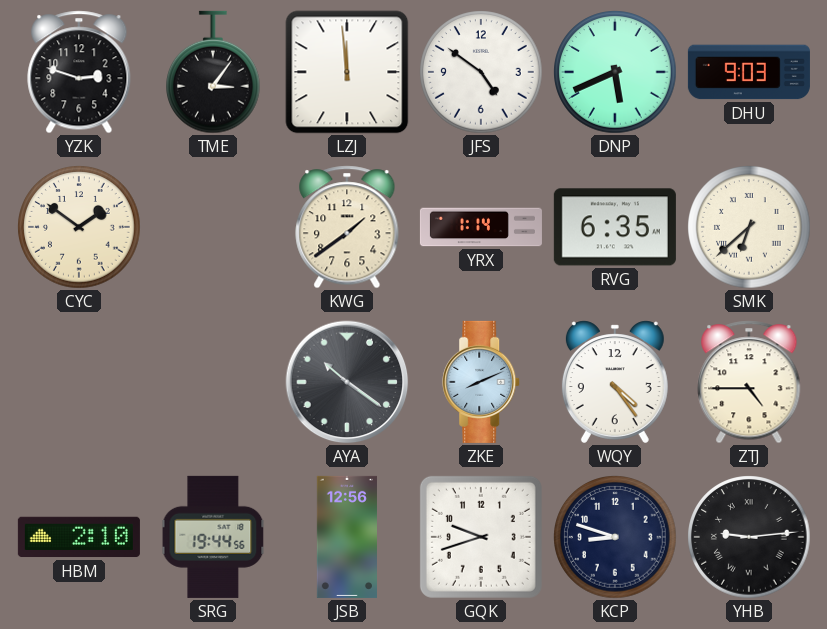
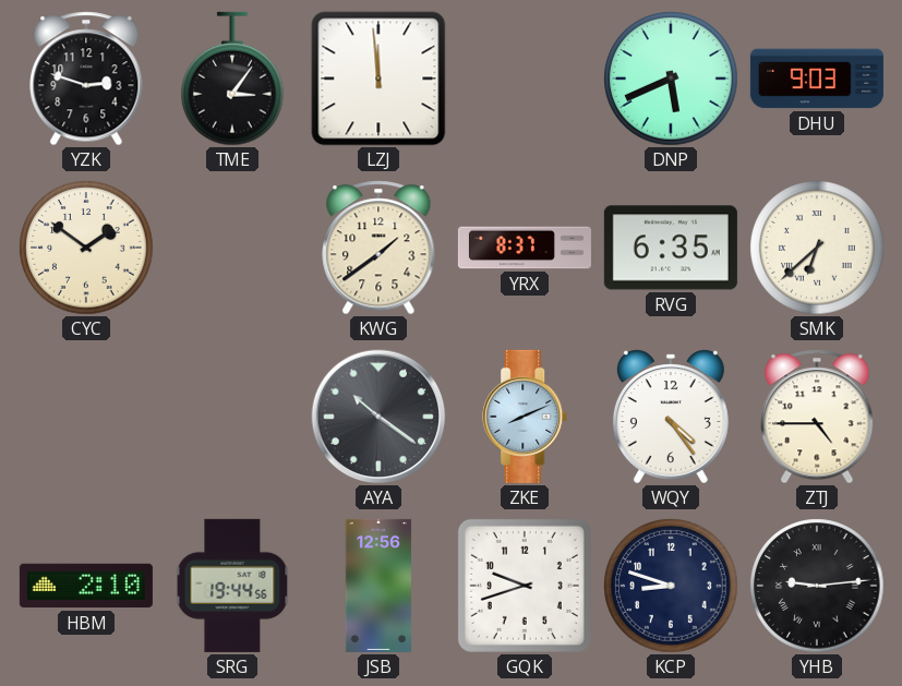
JFS: 4:51 -> none
YRX: 1:14 -> 8:37
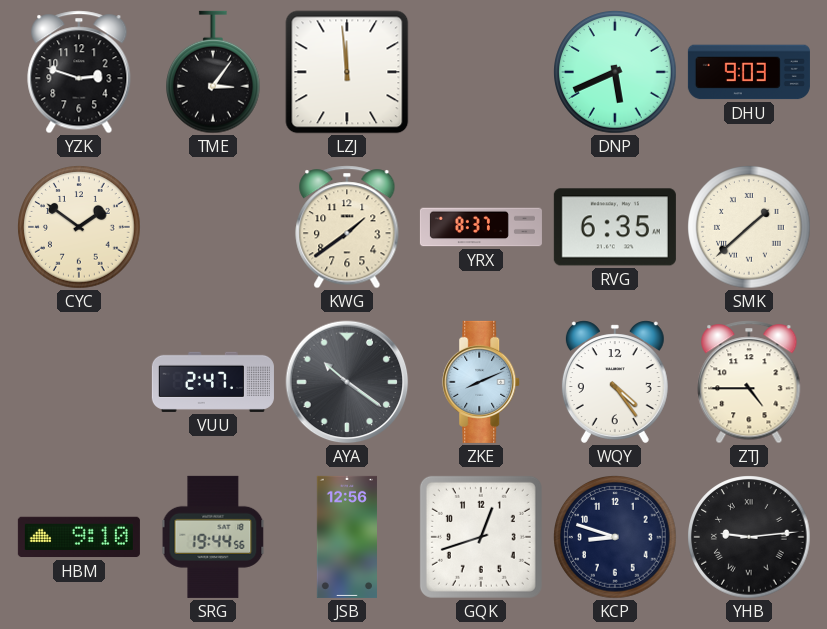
SMK: 6:38 -> 1:38
VUU: none -> 2:47
HBM: 2:10 -> 9:10
GQK: 9:42 -> 12:42
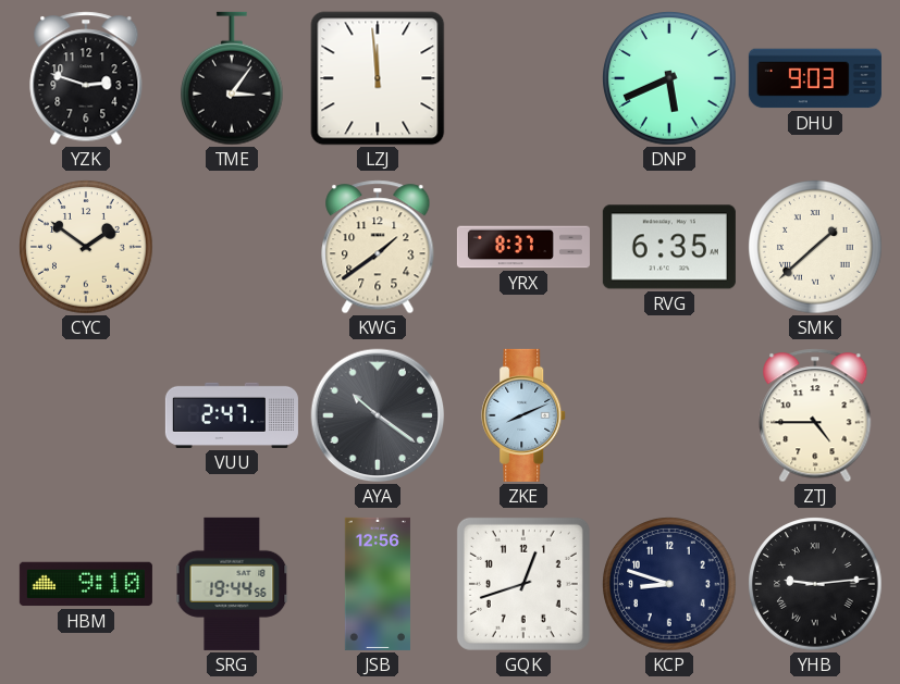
WQY: 4:24 -> none
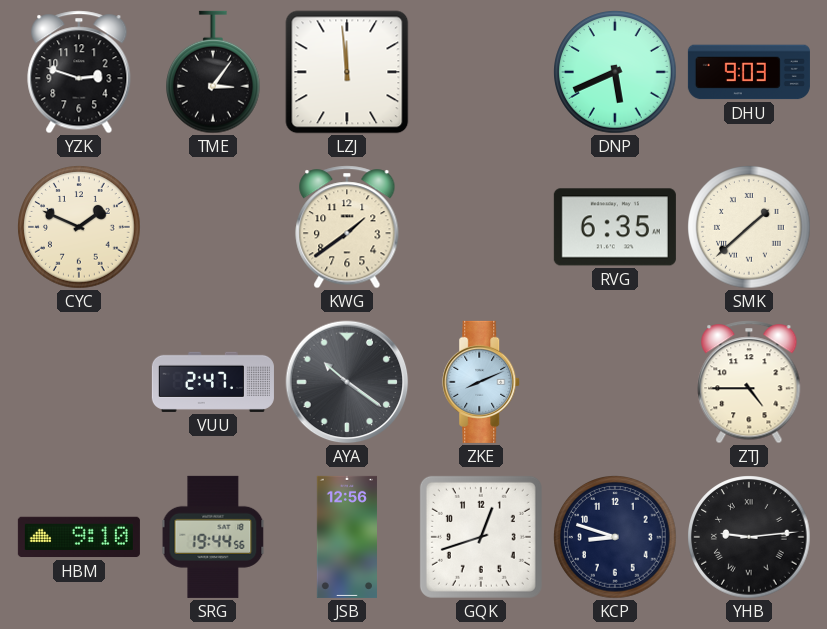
CYC: 1:51 -> 1:49
YRX: 8:37 -> none
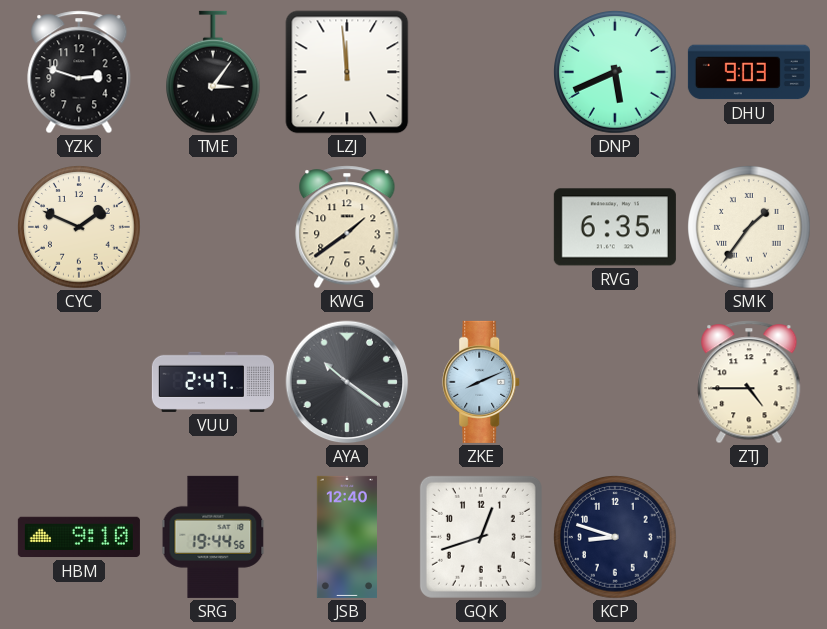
SMK: 1:38 -> 1:36
JSB: 12:56 -> 12:40
YHB: 9:14 -> none
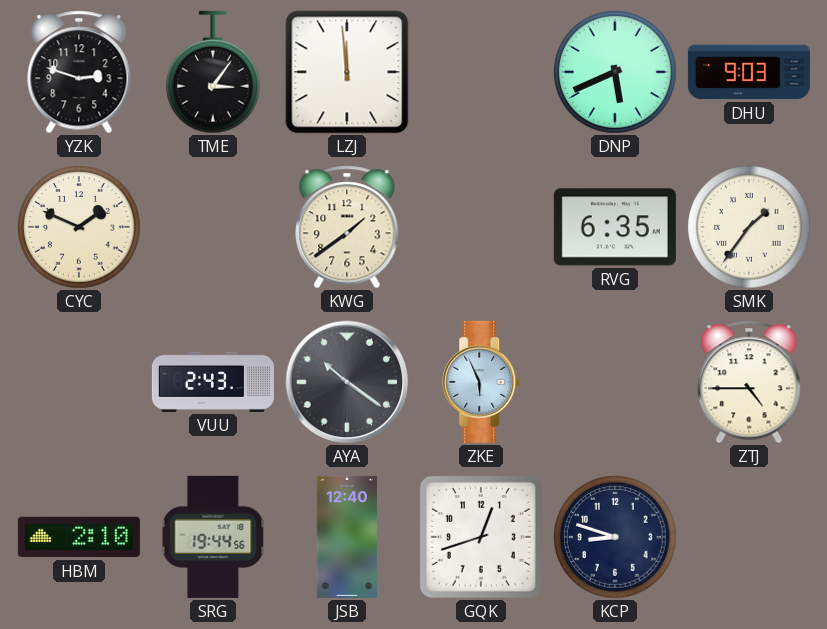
VUU: 2:47 -> 2:43
ZKE: 8:11 -> 5:56
HBM: 9:10 -> 2:10
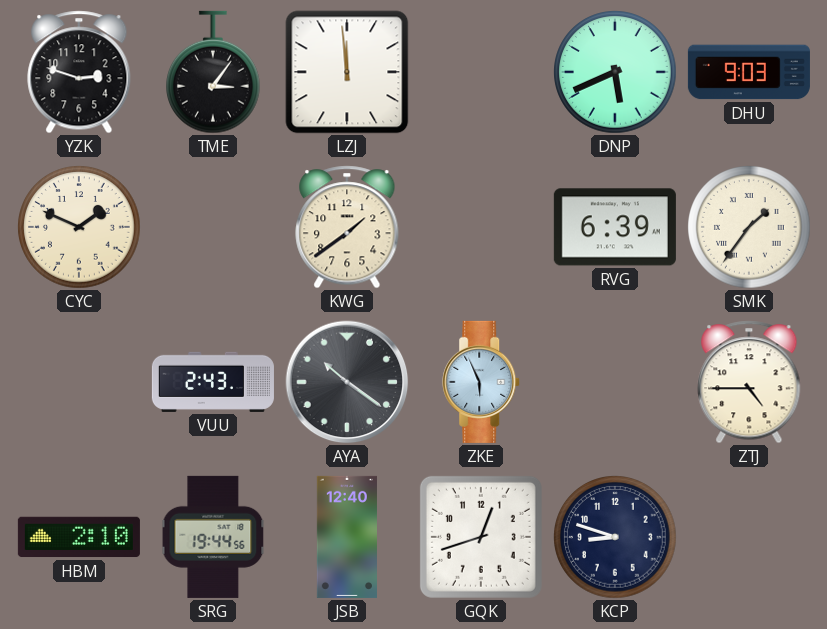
RVG: 6:35 -> 6:39
